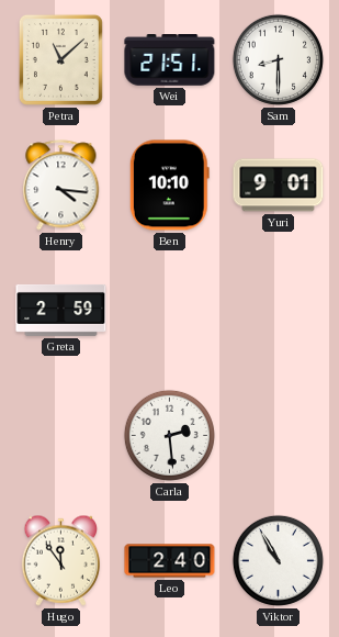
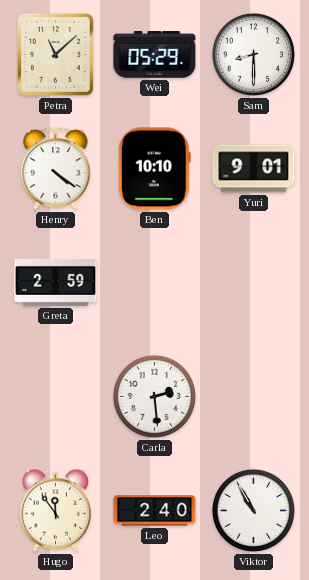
Wei: 21:51 -> 05:29
Henry: 4:16 -> 4:21
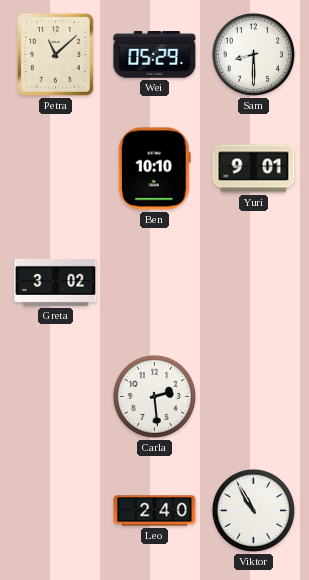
Henry: 4:21 -> none
Greta: 2:59 -> 3:02
Hugo: 11:54 -> none
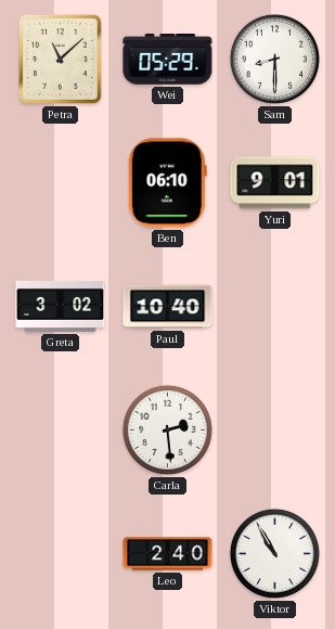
Ben: 10:10 -> 06:10
Paul: none -> 10:40
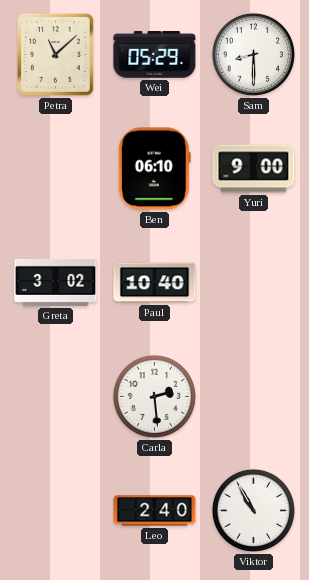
Yuri: 9:01 -> 9:00
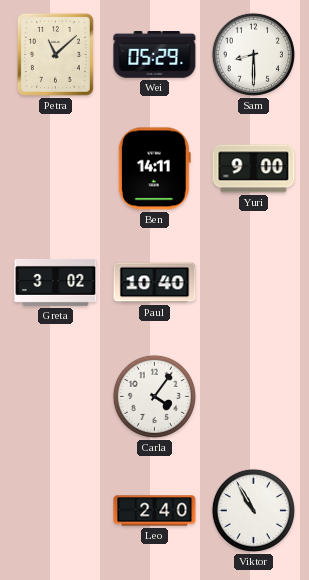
Ben: 06:10 -> 14:11
Carla: 2:29 -> 4:06
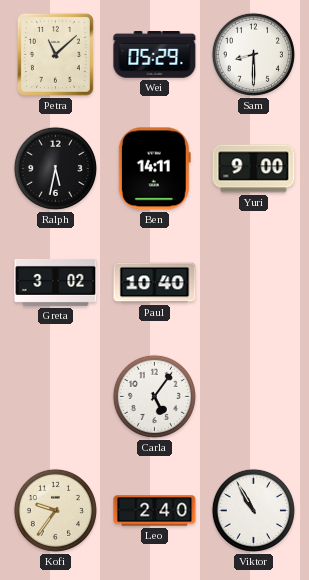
Ralph: none -> 5:32
Carla: 4:06 -> 5:06
Kofi: none -> 9:36
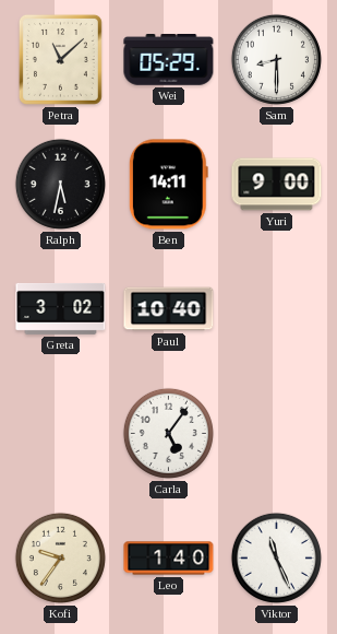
Leo: 2:40 -> 1:40
Viktor: 10:55 -> 11:26
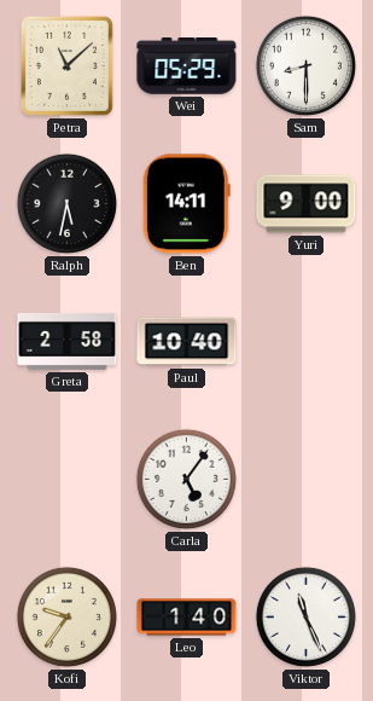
Greta: 3:02 -> 2:58
